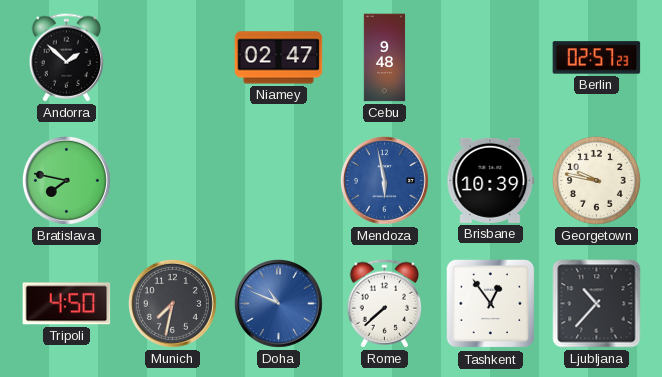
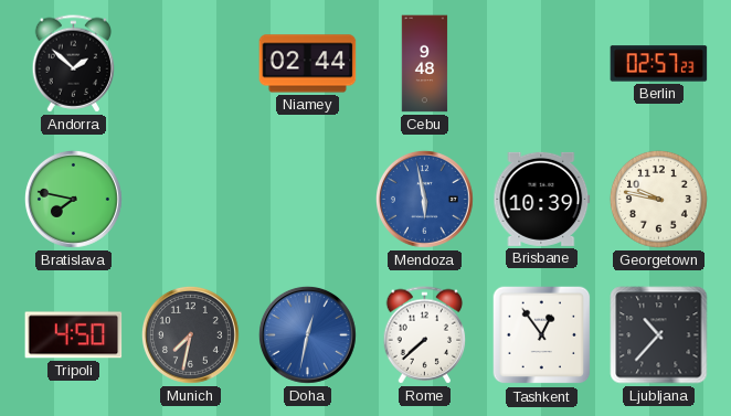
Niamey: 02:47 -> 02:44
Doha: 10:49 -> 12:32
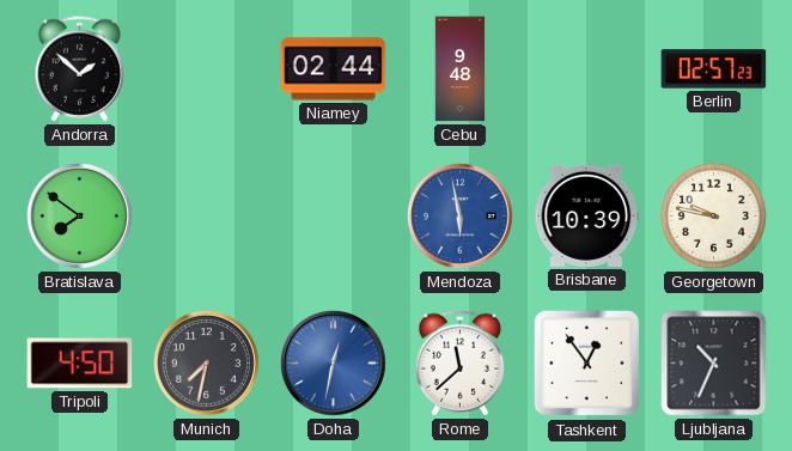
Bratislava: 7:47 -> 7:51
Rome: 7:38 -> 11:38
Ljubljana: 10:37 -> 10:34
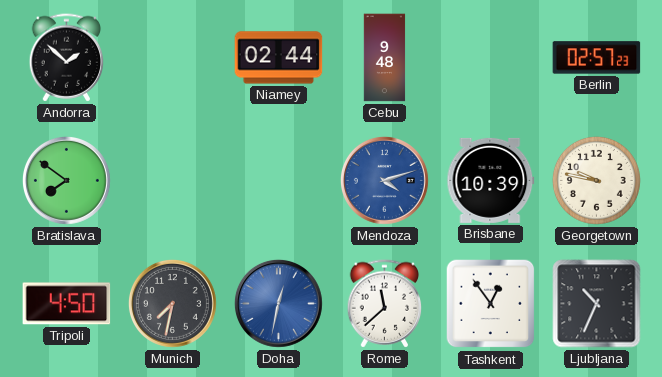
Mendoza: 5:58 -> 4:12
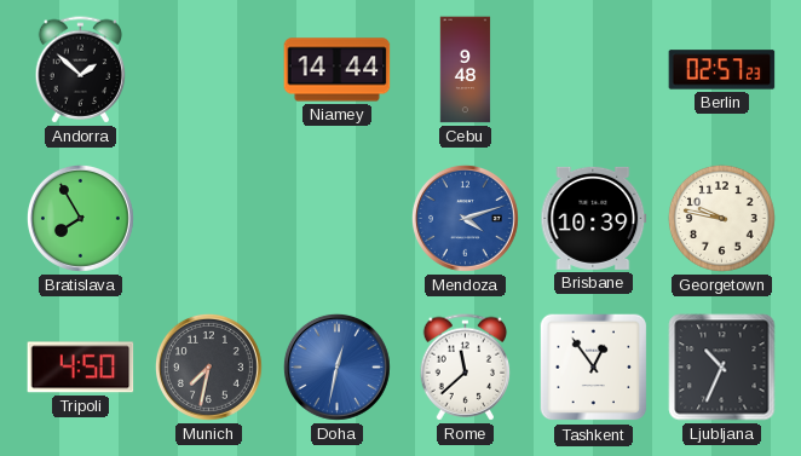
Niamey: 02:44 -> 14:44
Bratislava: 7:51 -> 7:55
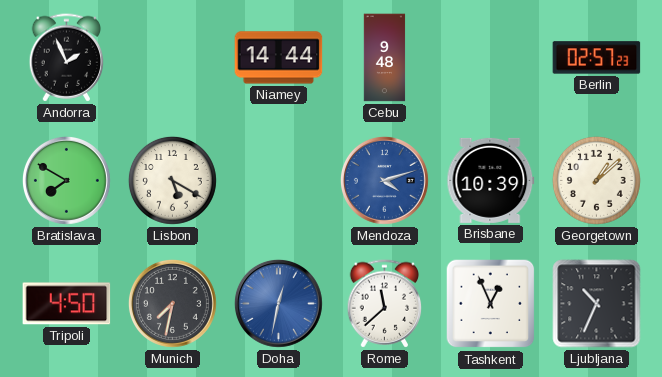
Andorra: 1:52 -> 1:56
Bratislava: 7:55 -> 7:50
Lisbon: none -> 5:20
Georgetown: 9:47 -> 1:08
Tashkent: 12:54 -> 12:56
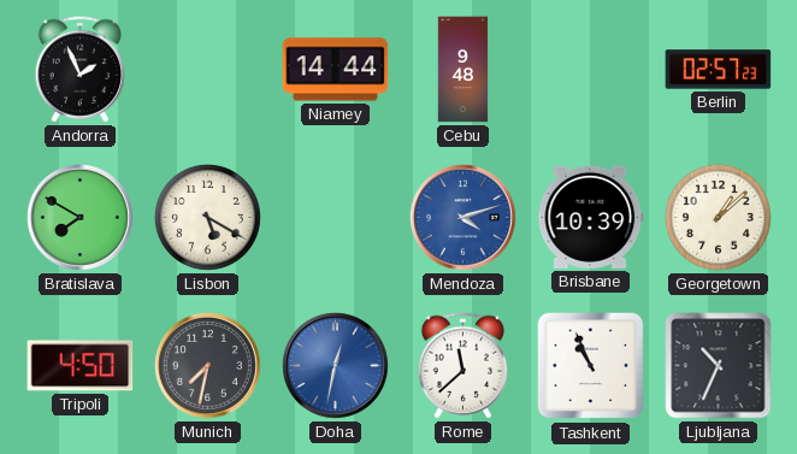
Tashkent: 12:56 -> 10:56
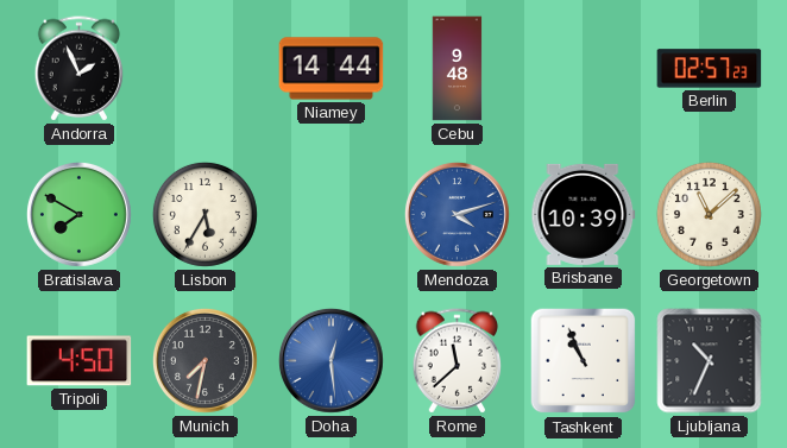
Lisbon: 5:20 -> 5:35
Georgetown: 1:08 -> 11:08
Doha: 12:32 -> 12:29
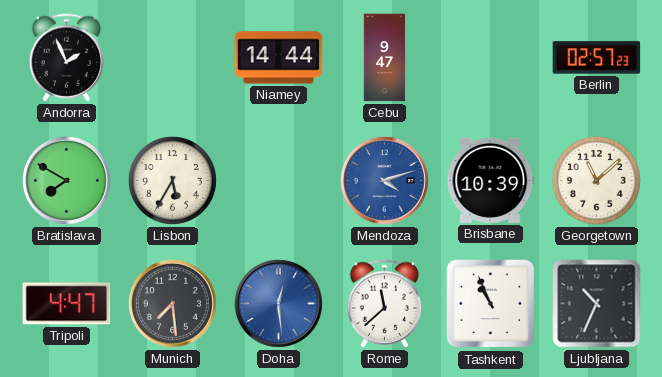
Cebu: 9:48 -> 9:47
Tripoli: 4:50 -> 4:47
Munich: 7:32 -> 7:29
